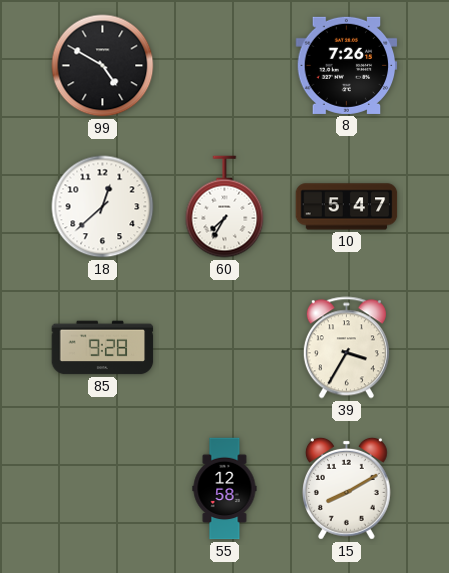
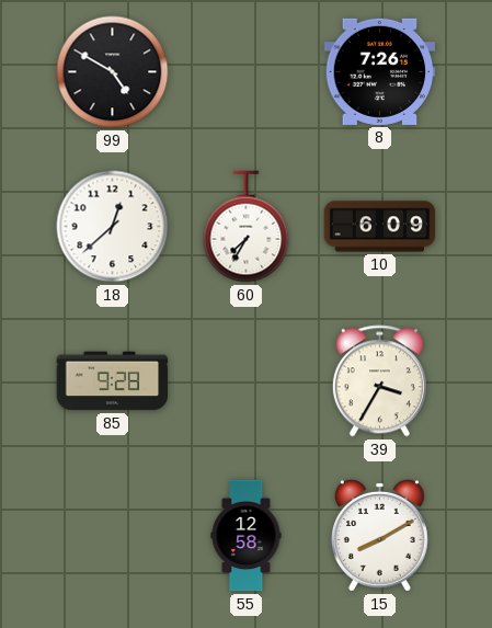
10: 5:47 -> 6:09
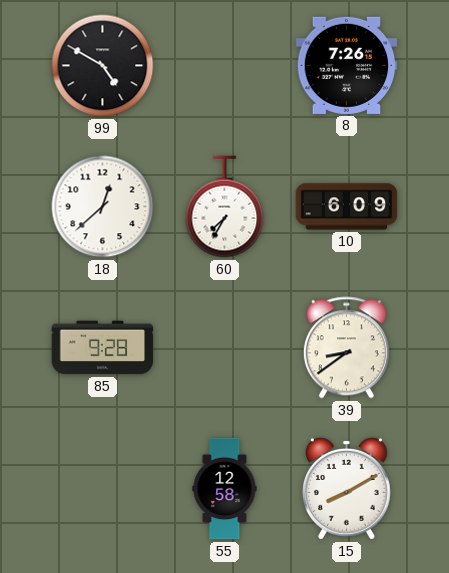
39: 3:35 -> 8:39
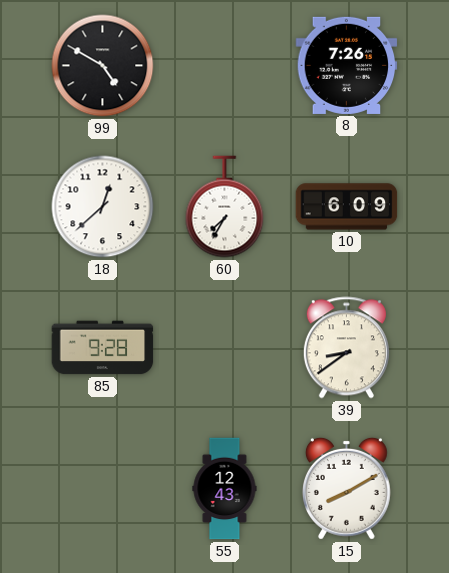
55: 12:58 -> 12:43
